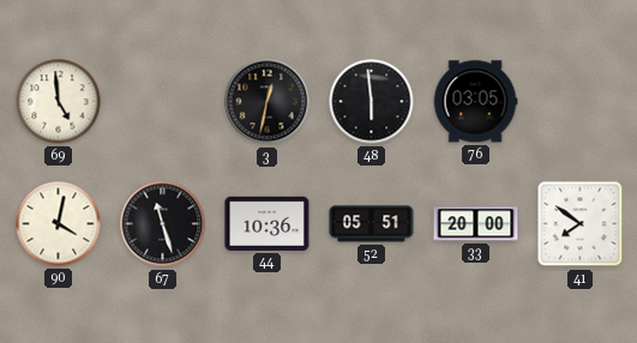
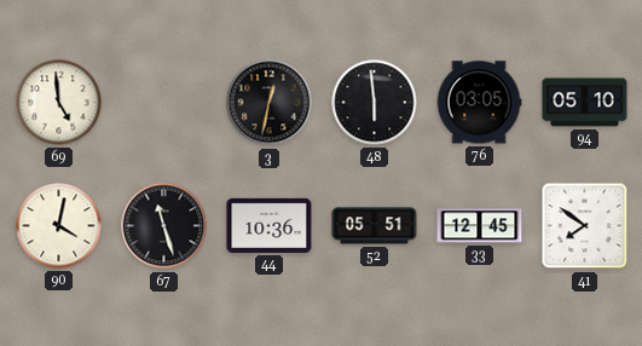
94: none -> 05:10
33: 20:00 -> 12:45
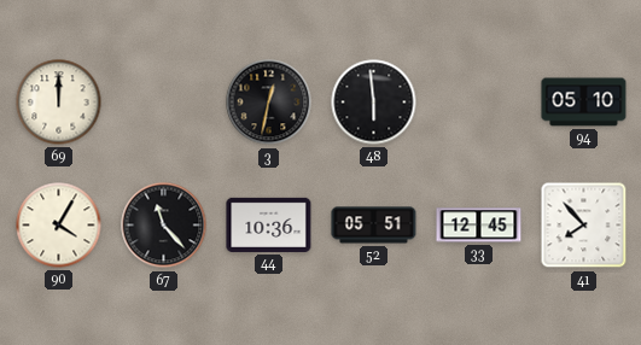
69: 4:59 -> 12:00
76: 03:05 -> none
90: 4:02 -> 4:05
67: 11:27 -> 11:23
41: 7:51 -> 7:53
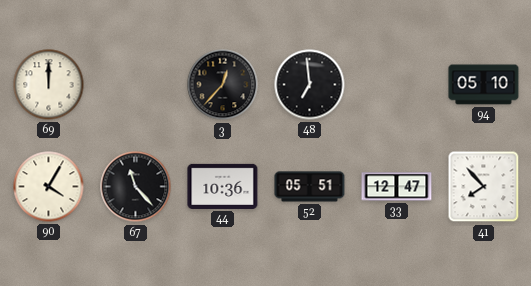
3: 12:32 -> 12:37
48: 5:59 -> 6:59
33: 12:45 -> 12:47
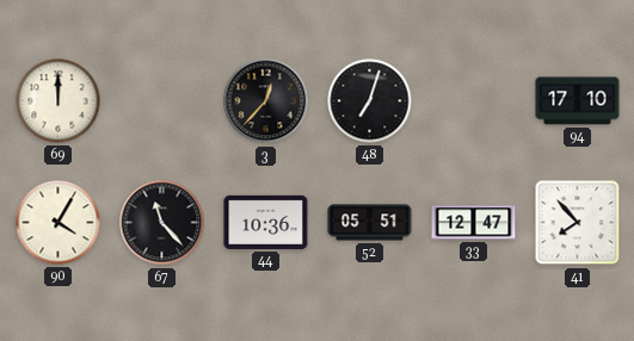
48: 6:59 -> 7:03
94: 05:10 -> 17:10
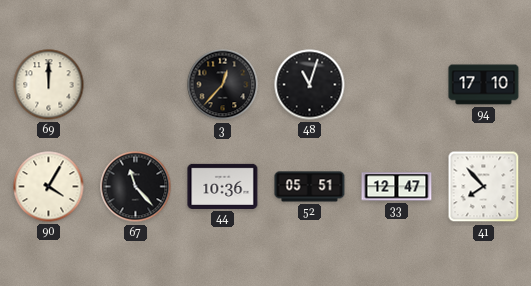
48: 7:03 -> 11:03
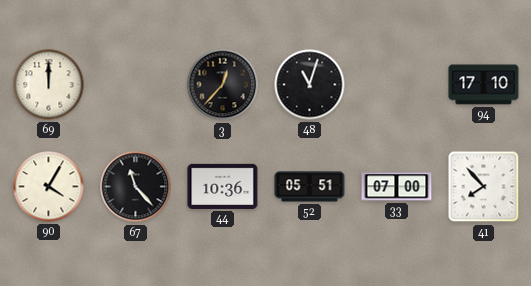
33: 12:47 -> 07:00
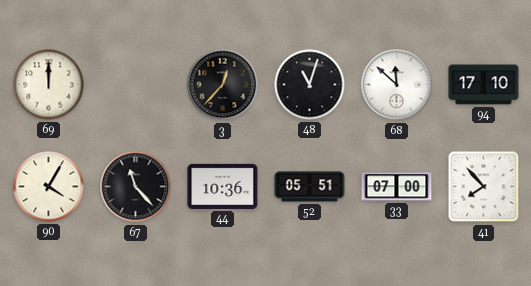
68: none -> 11:52
